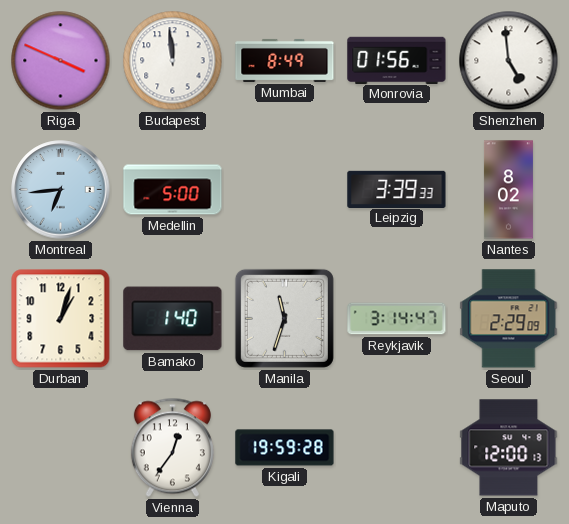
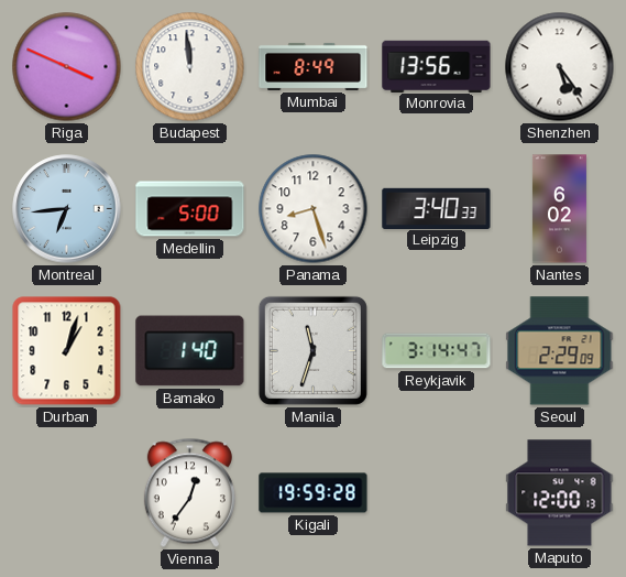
Monrovia: 01:56 -> 13:56
Shenzhen: 4:59 -> 5:24
Panama: none -> 8:27
Leipzig: 3:39 -> 3:40
Nantes: 8:02 -> 6:02
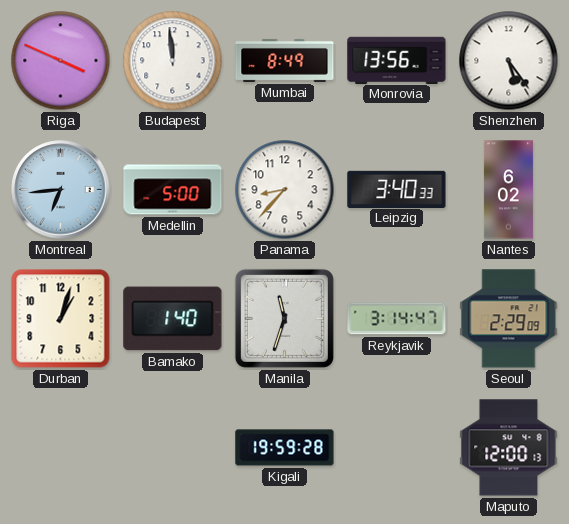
Panama: 8:27 -> 8:37
Vienna: 12:36 -> none
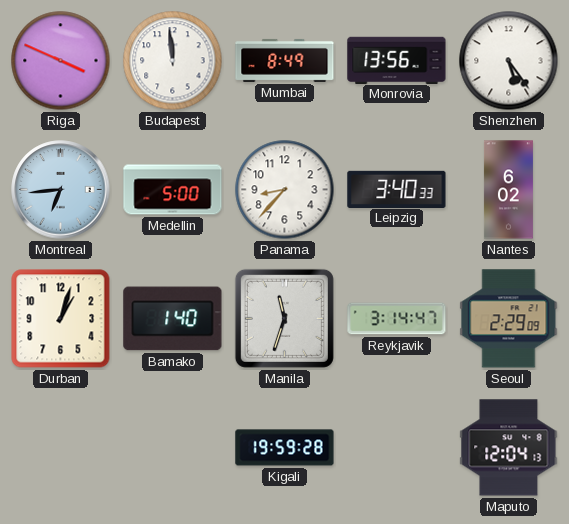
Maputo: 12:00 -> 12:04
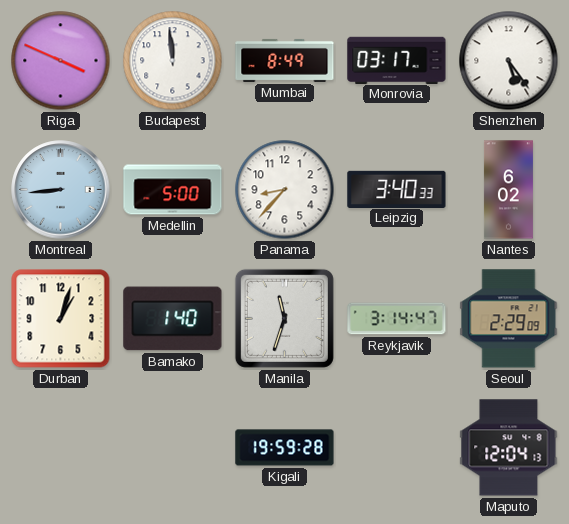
Monrovia: 13:56 -> 03:17
Montreal: 6:44 -> 8:44
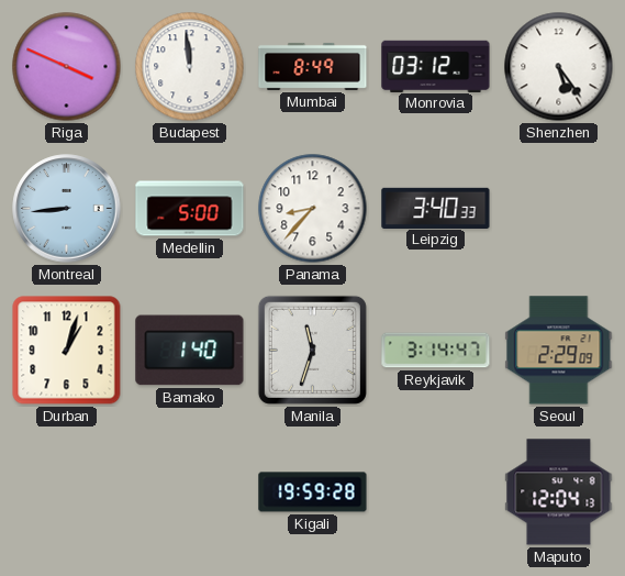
Monrovia: 03:17 -> 03:12
Nantes: 6:02 -> none
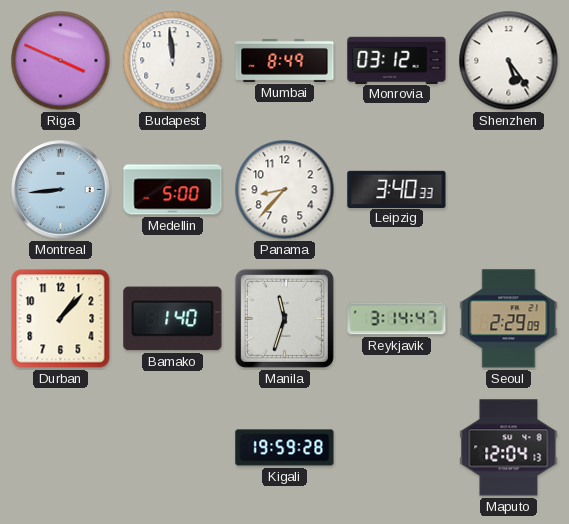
Durban: 1:03 -> 1:07
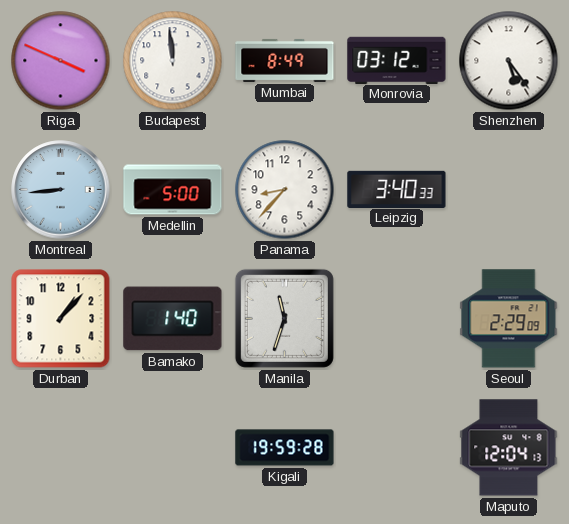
Reykjavik: 3:14 -> none
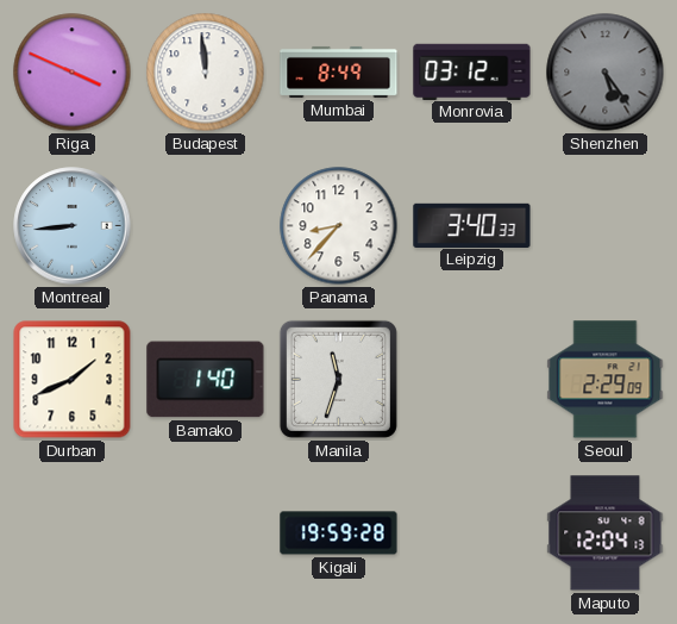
Shenzhen dial: white -> grey
Medellin: 5:00 -> none
Durban: 1:07 -> 1:41
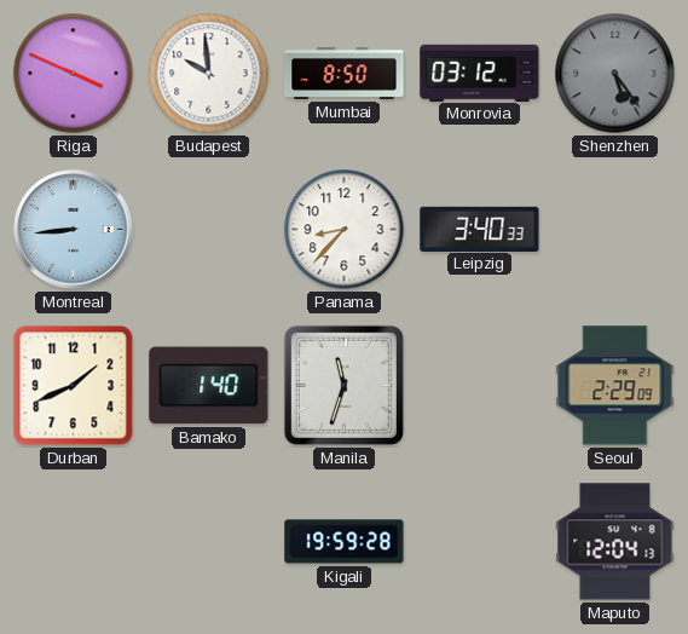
Budapest: 11:59 -> 9:59
Mumbai: 8:49 -> 8:50
